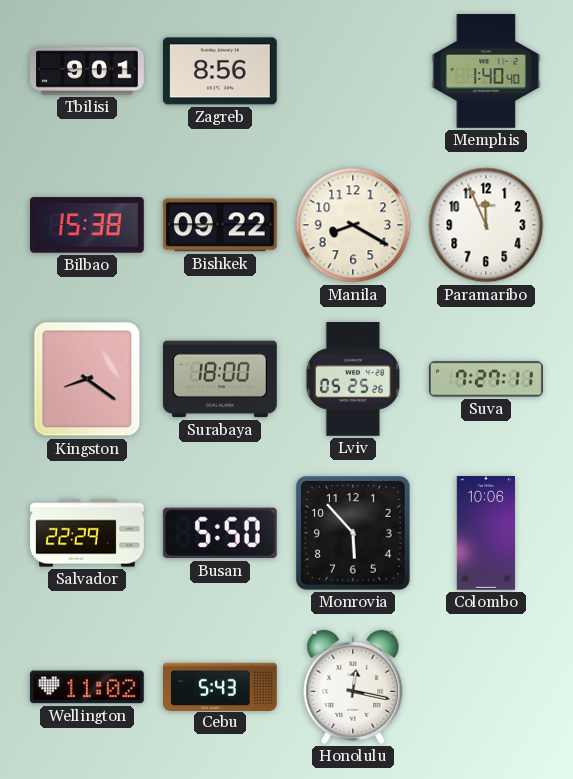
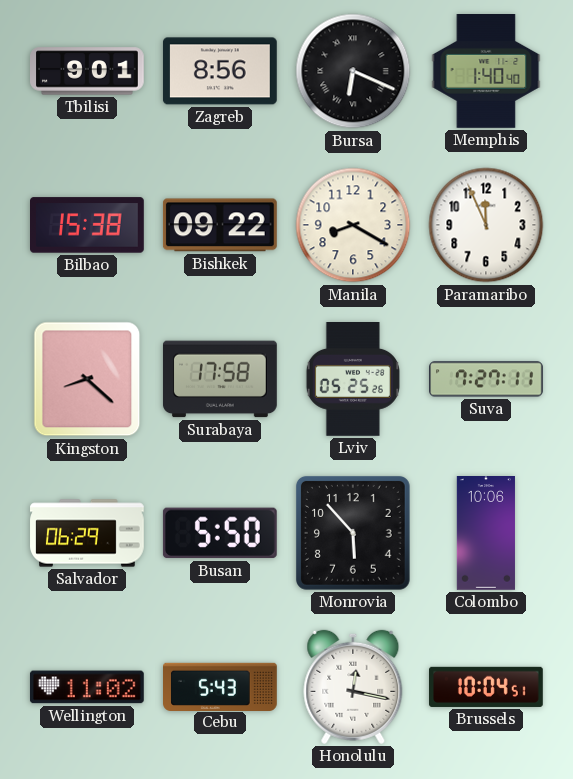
Bursa: none -> 6:19
Kingston: 8:21 -> 8:22
Surabaya: 18:00 -> 17:58
Salvador: 22:29 -> 06:29
Brussels: none -> 10:04
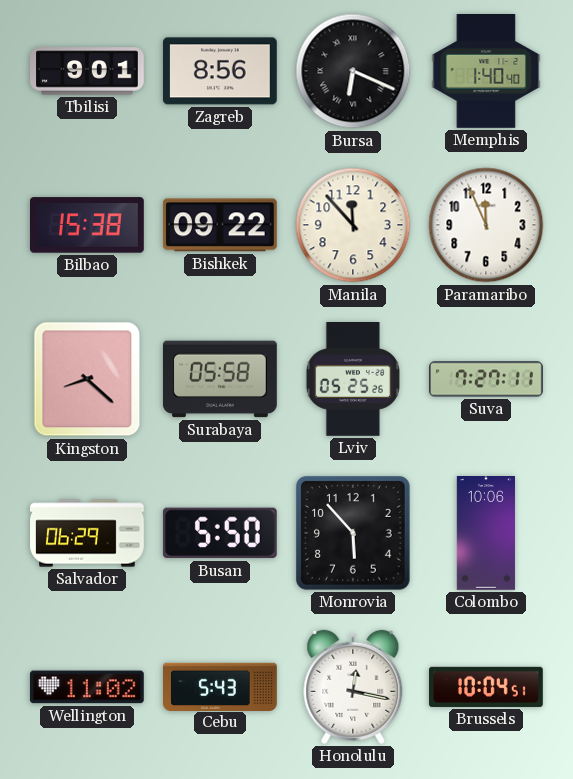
Manila: 8:20 -> 11:53
Surabaya: 17:58 -> 05:58
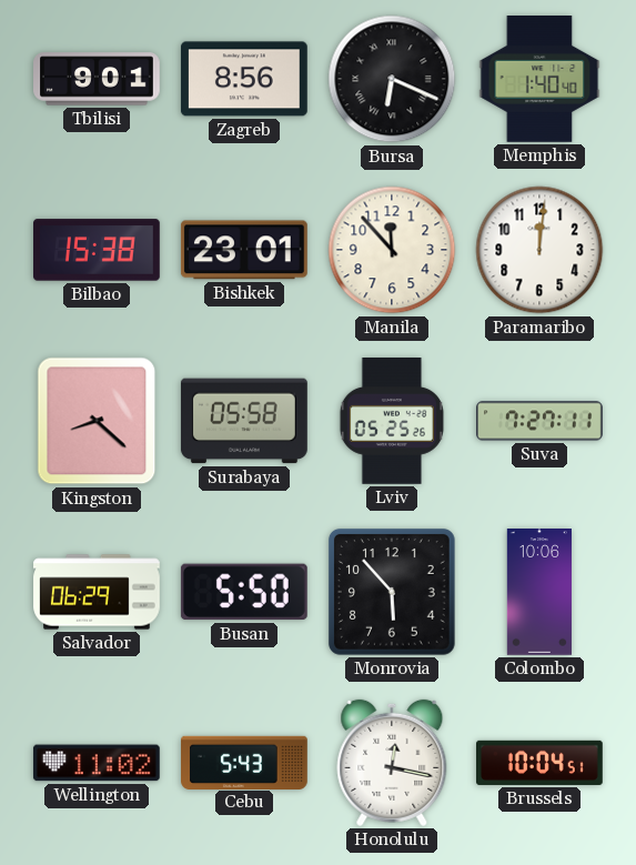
Bishkek: 09:22 -> 23:01
Paramaribo: 11:56 -> 12:01
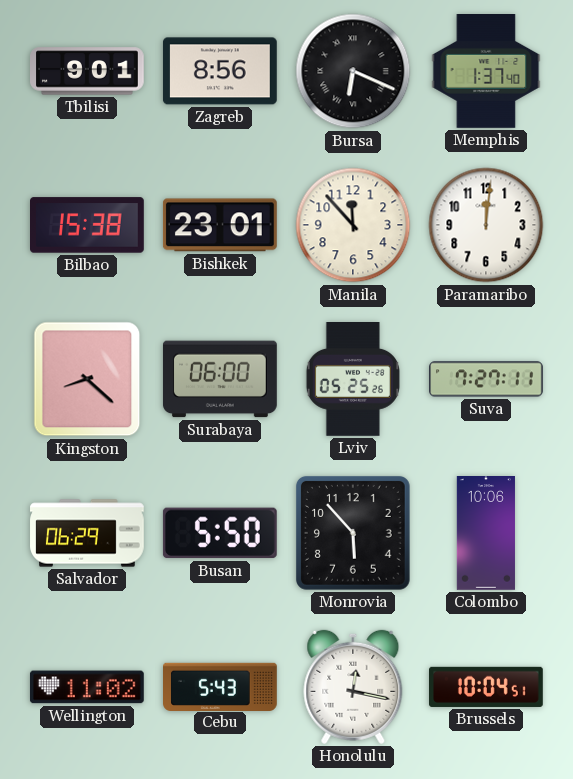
Memphis: 1:40 -> 1:37
Surabaya: 05:58 -> 06:00
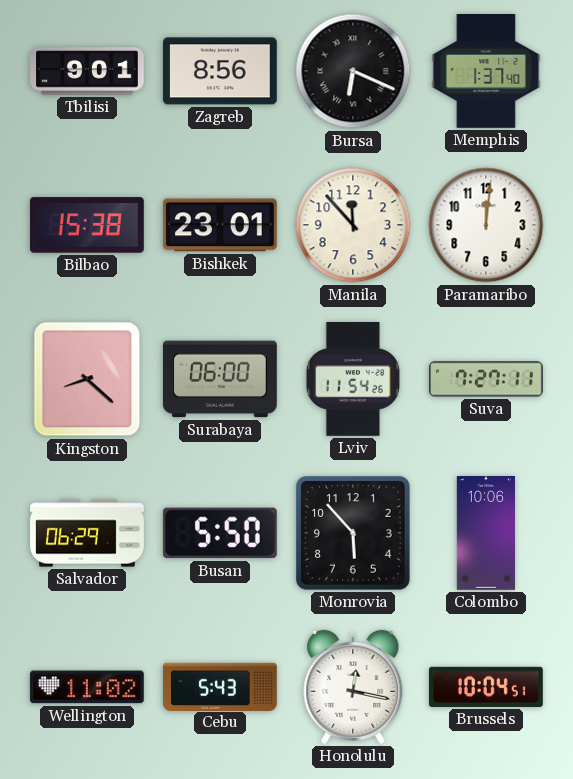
Lviv: 05:25 -> 11:54
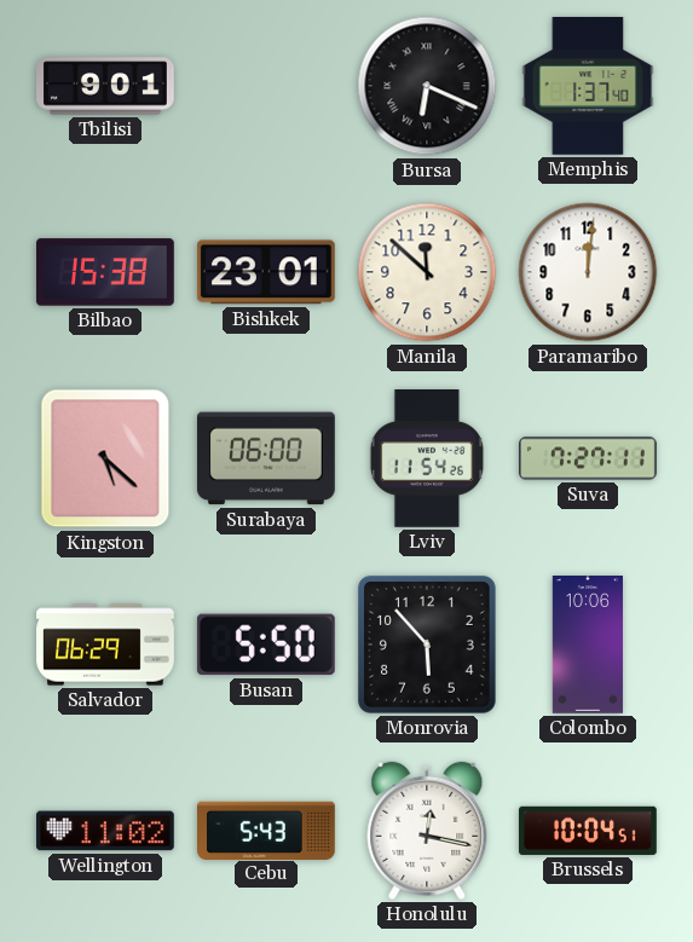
Zagreb: 8:56 -> none
Manila: 11:53 -> 11:52
Kingston: 8:22 -> 5:22
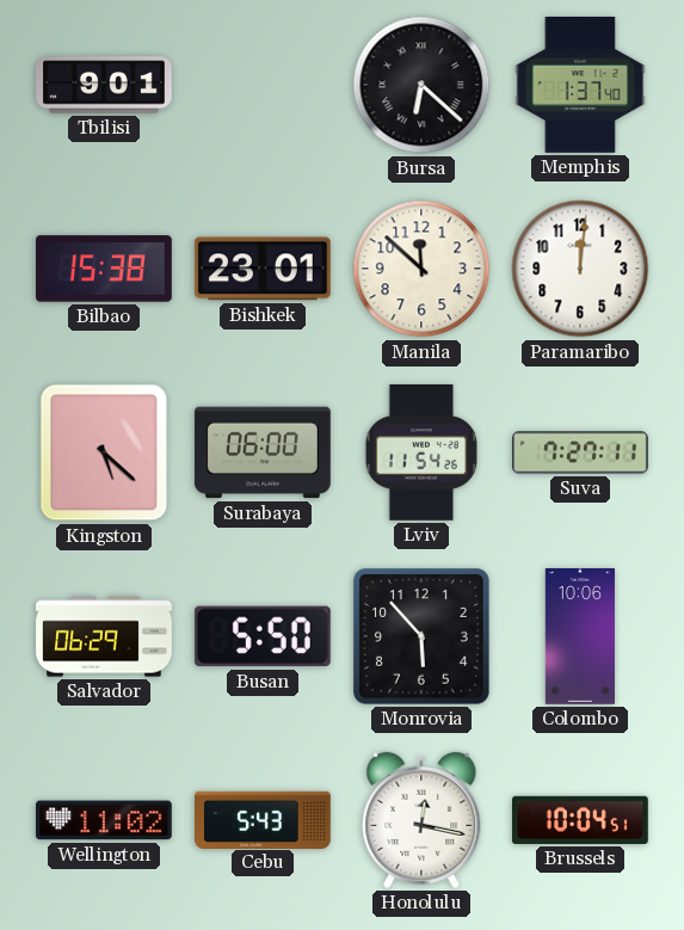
Bursa: 6:19 -> 6:22
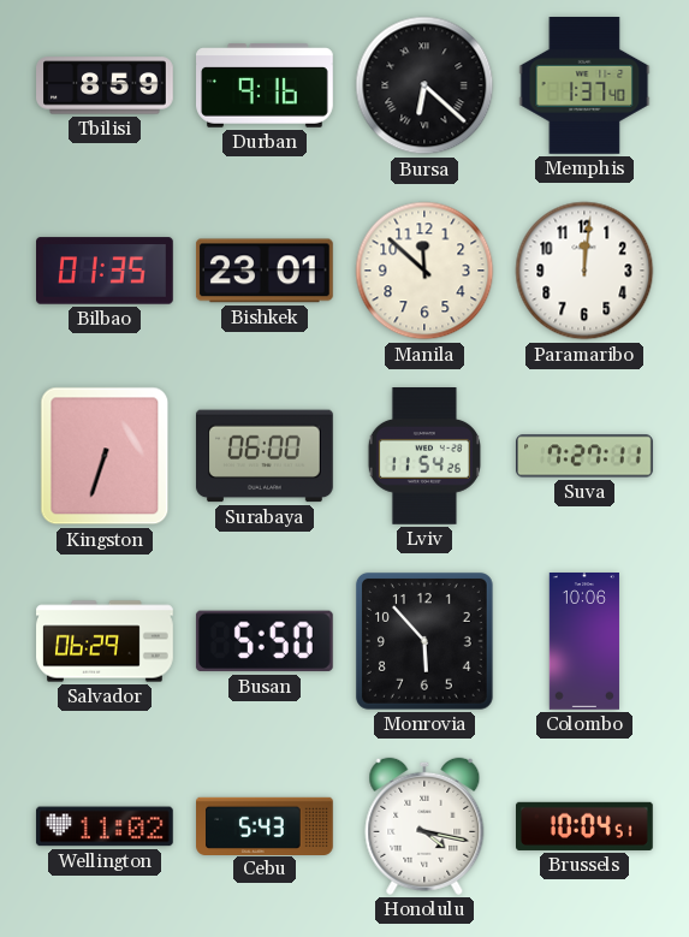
Tbilisi: 9:01 -> 8:59
Durban: none -> 9:16
Bilbao: 15:38 -> 01:35
Kingston: 5:22 -> 6:33
Honolulu: 12:17 -> 4:17
